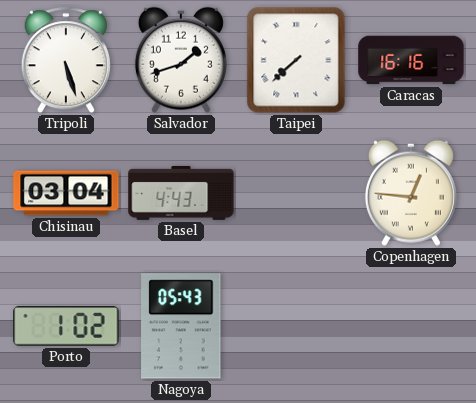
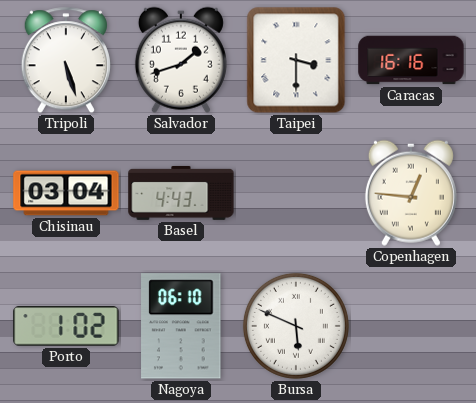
Taipei: 7:38 -> 3:30
Nagoya: 05:43 -> 06:10
Bursa: none -> 5:49
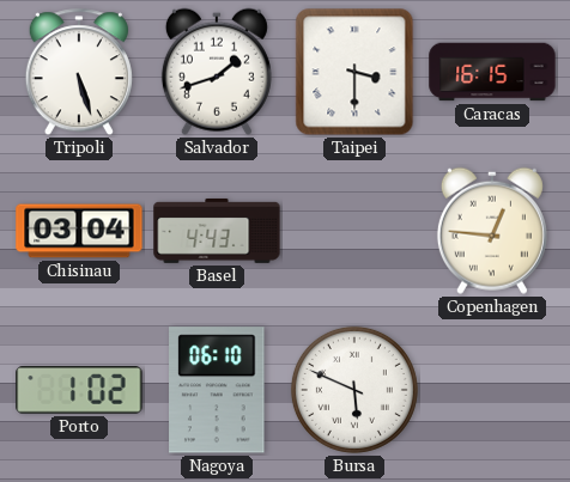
Caracas: 16:16 -> 16:15
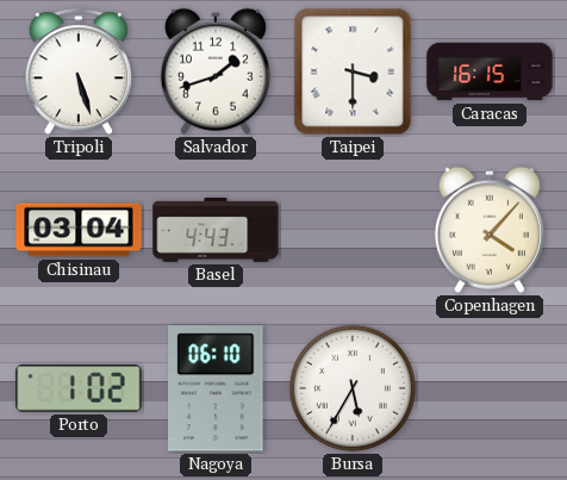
Copenhagen: 12:46 -> 4:07
Bursa: 5:49 -> 5:35
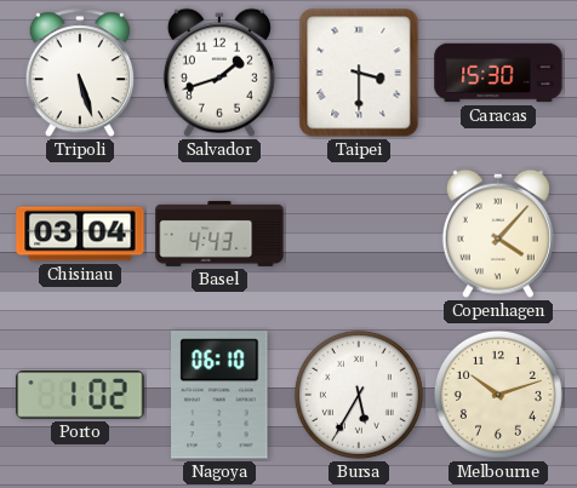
Caracas: 16:15 -> 15:30
Melbourne: none -> 10:12
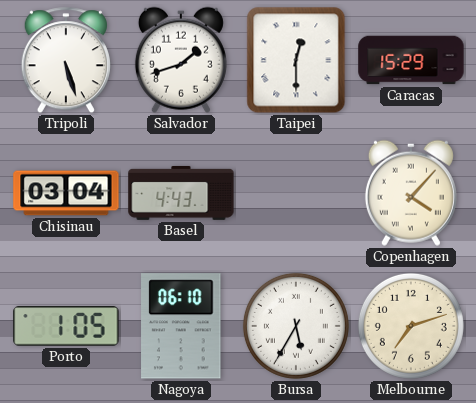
Taipei: 3:30 -> 12:30
Caracas: 15:30 -> 15:29
Porto: 1:02 -> 1:05
Melbourne: 10:12 -> 7:12
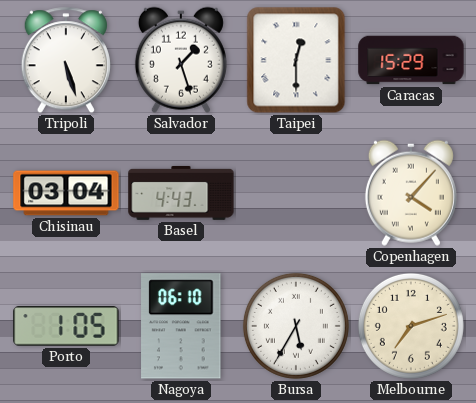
Salvador: 1:42 -> 1:27
